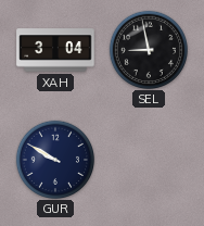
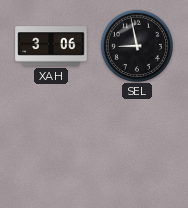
XAH: 3:04 -> 3:06
GUR: 9:50 -> none
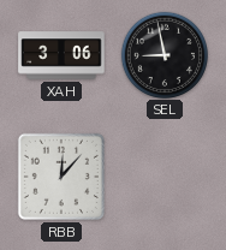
RBB: none -> 12:07
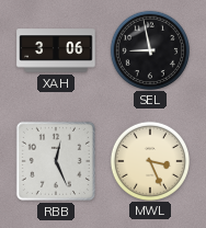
RBB: 12:07 -> 12:26
MWL: none -> 3:26
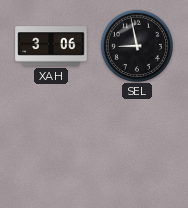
RBB: 12:26 -> none
MWL: 3:26 -> none
